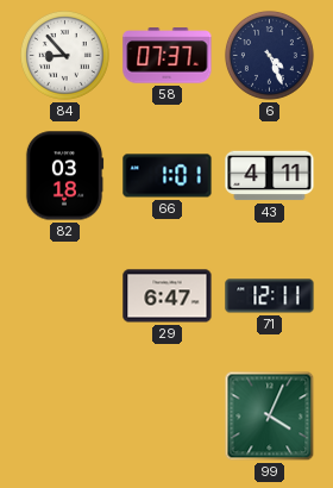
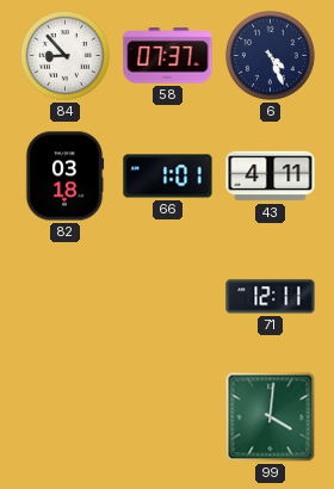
29: 6:47 -> none
99: 4:04 -> 4:01
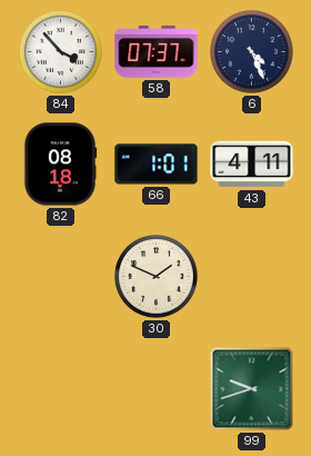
84: 8:53 -> 3:53
82: 03:18 -> 08:18
30: none -> 1:49
71: 12:11 -> none
99: 4:01 -> 9:42
